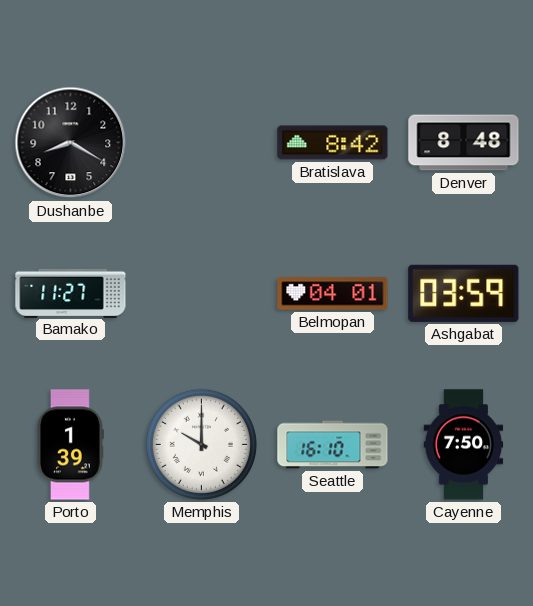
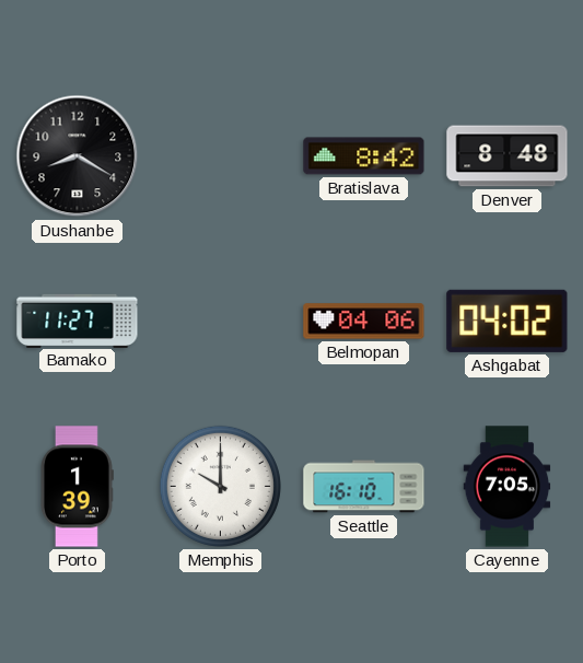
Belmopan: 04:01 -> 04:06
Ashgabat: 03:59 -> 04:02
Cayenne: 7:50 -> 7:05
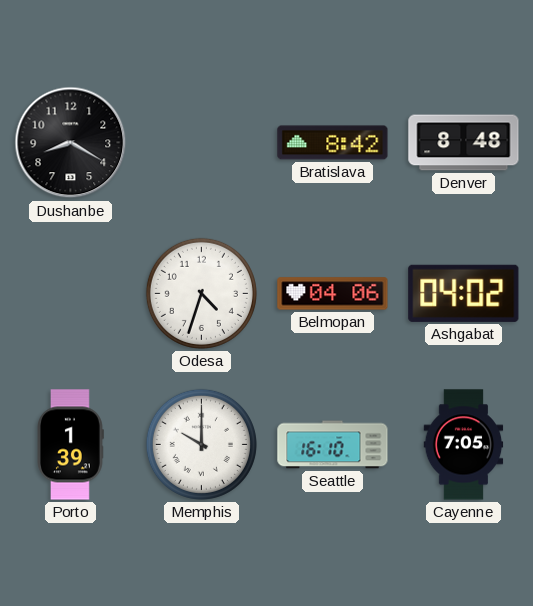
Bamako: 11:27 -> none
Odesa: none -> 4:33
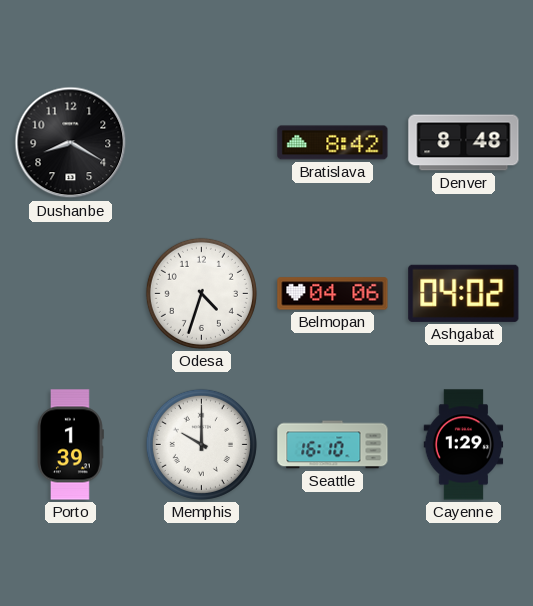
Cayenne: 7:05 -> 1:29
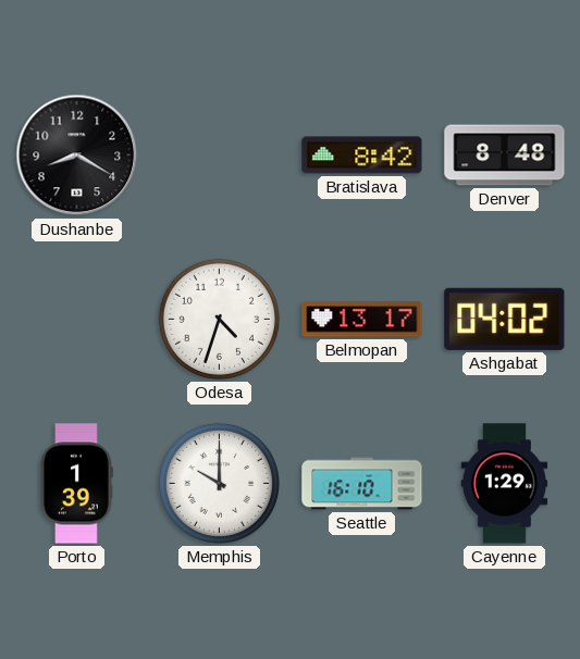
Belmopan: 04:06 -> 13:17
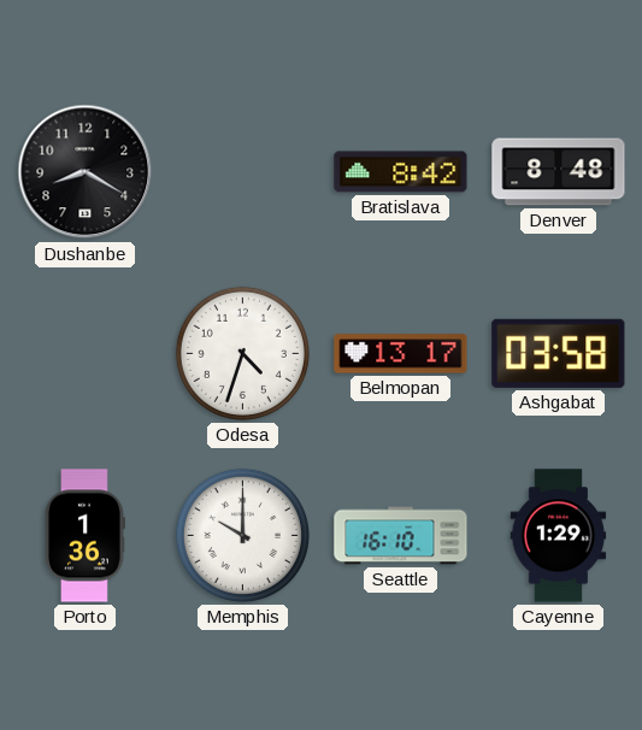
Ashgabat: 04:02 -> 03:58
Porto: 1:39 -> 1:36
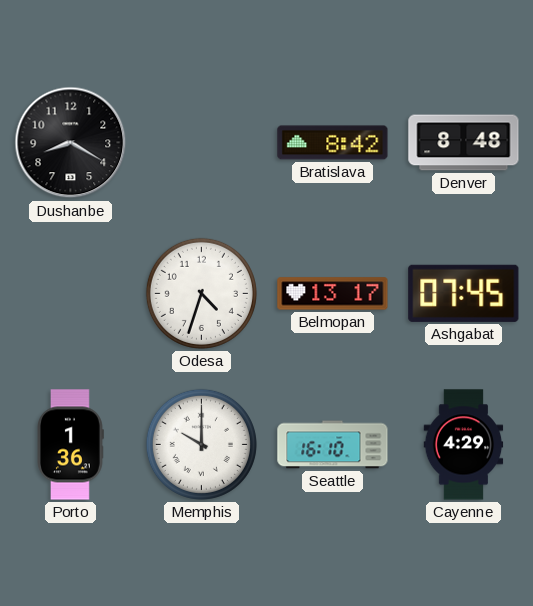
Ashgabat: 03:58 -> 07:45
Cayenne: 1:29 -> 4:29
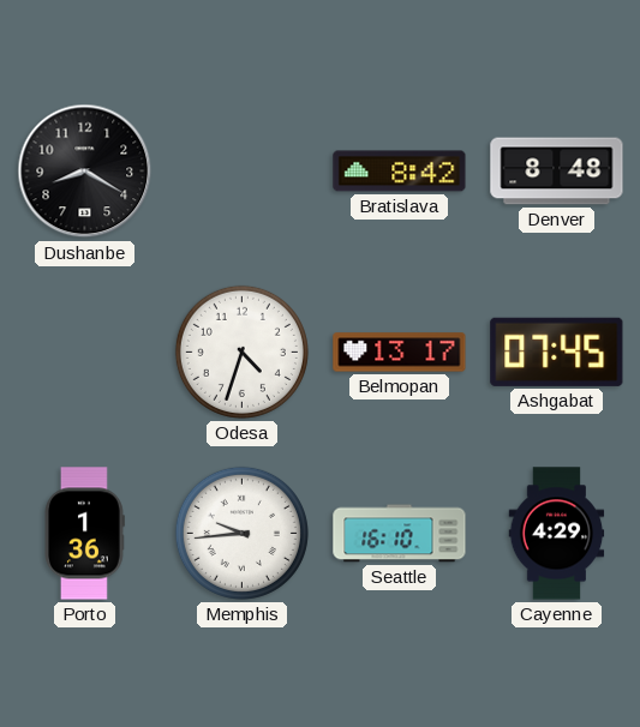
Memphis: 10:00 -> 9:44
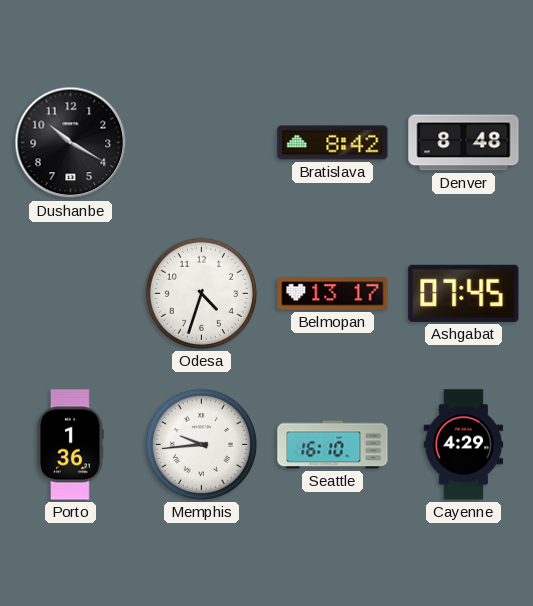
Dushanbe: 8:20 -> 10:20
